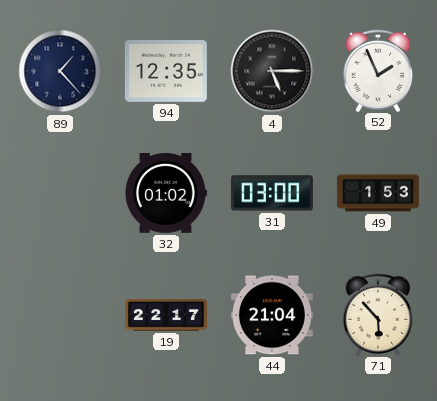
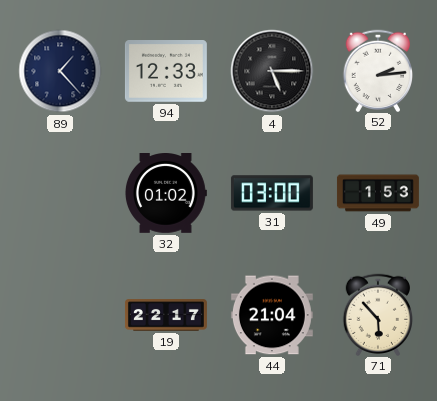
94: 12:35 -> 12:33
52: 1:56 -> 2:14
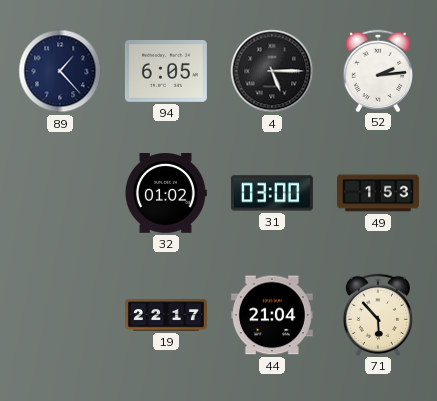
94: 12:33 -> 6:05
